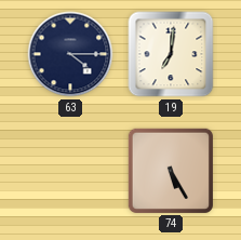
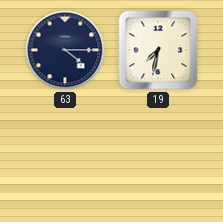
19: 7:01 -> 7:32
74: 5:25 -> none
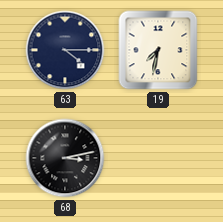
68: none -> 3:13
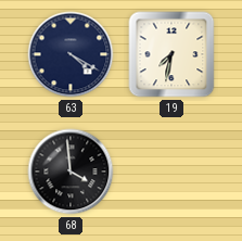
63: 4:15 -> 4:20
68: 3:13 -> 3:59
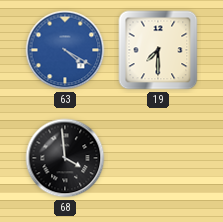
63 dial: navy -> blue
19: 7:32 -> 7:30
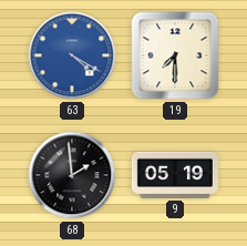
68: 3:59 -> 1:59
9: none -> 05:19
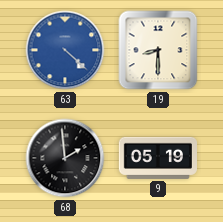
63: 4:20 -> 4:22
19: 7:30 -> 8:30
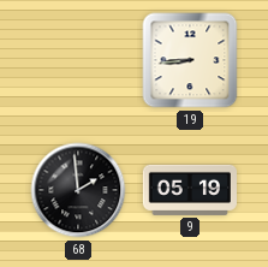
63: 4:22 -> none
19: 8:30 -> 8:44
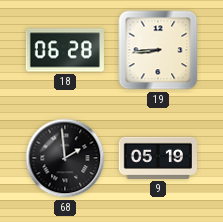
18: none -> 06:28
